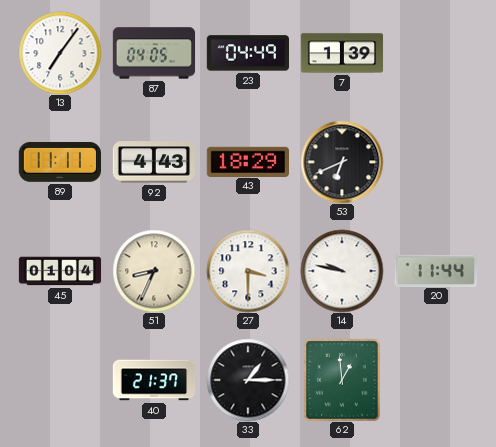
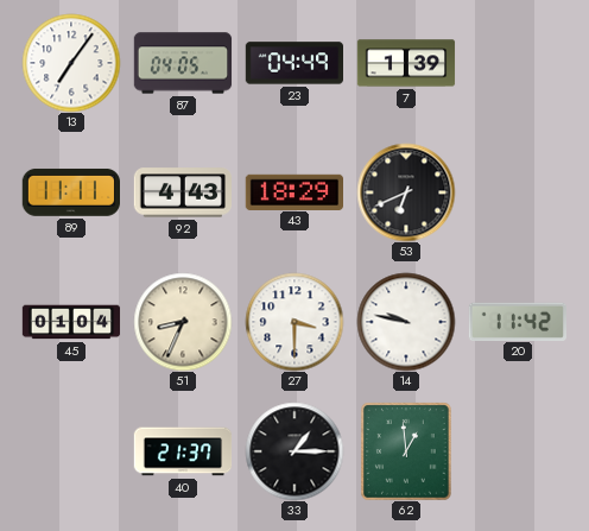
20: 11:44 -> 11:42
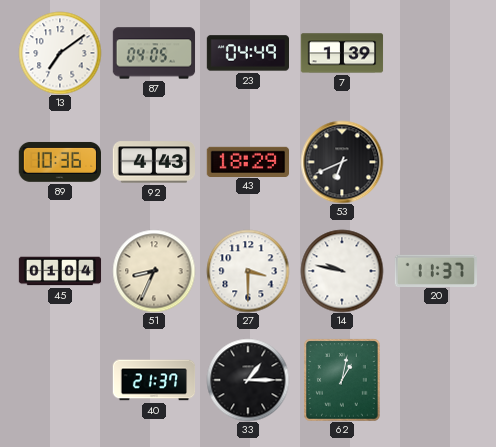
13: 7:06 -> 7:09
89: 11:11 -> 10:36
20: 11:42 -> 11:37
62: 12:59 -> 1:02
